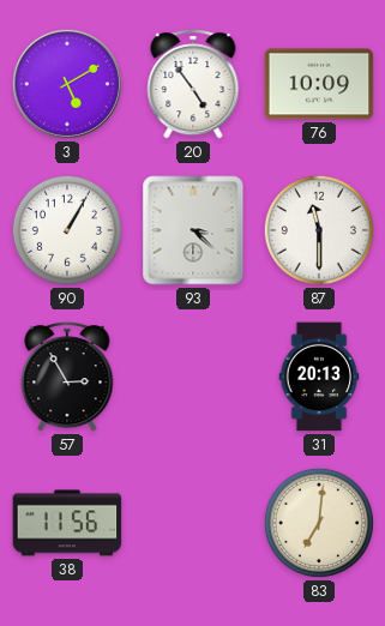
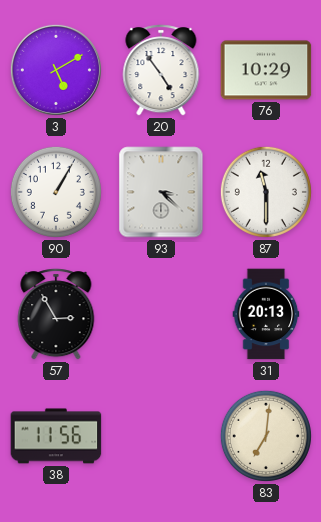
76: 10:09 -> 10:29
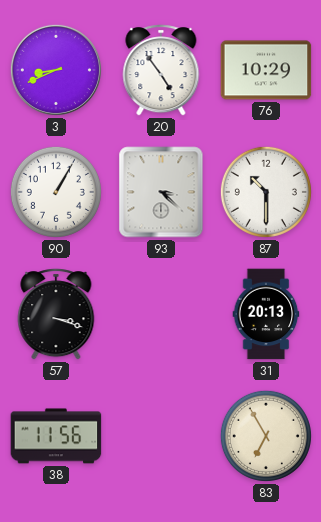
3: 5:10 -> 8:41
87: 11:30 -> 10:30
57: 2:55 -> 3:18
83: 7:01 -> 6:55
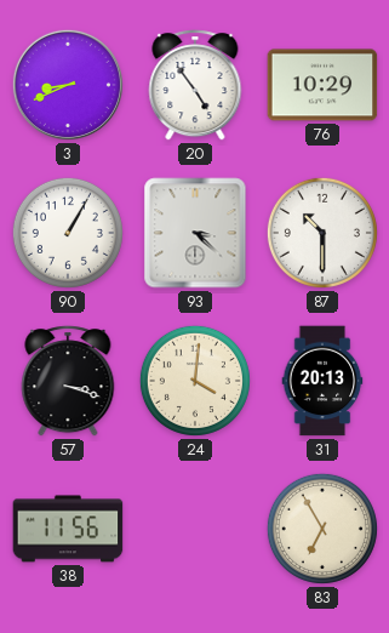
24: none -> 4:01
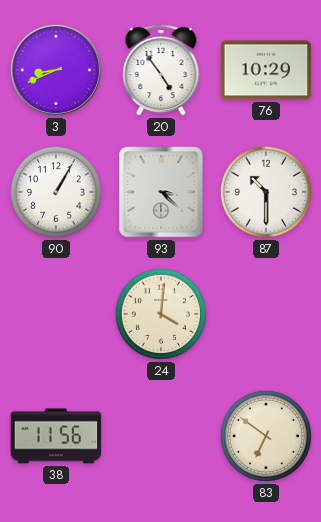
57: 3:18 -> none
31: 20:13 -> none
83: 6:55 -> 6:51
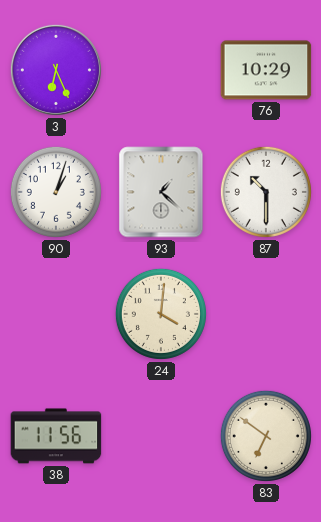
3: 8:41 -> 6:26
20: 4:54 -> none
90: 1:05 -> 1:03
93: 3:22 -> 1:22
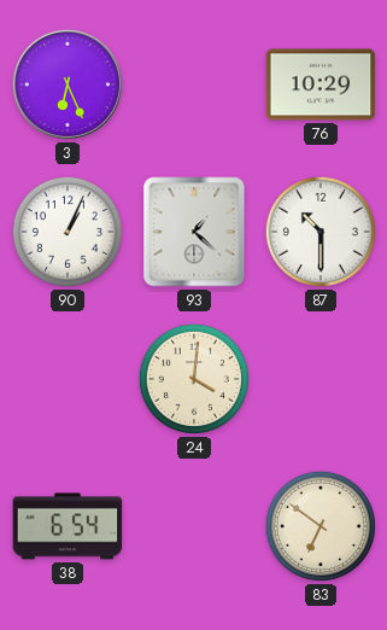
90: 1:03 -> 1:04
38: 11:56 -> 6:54
